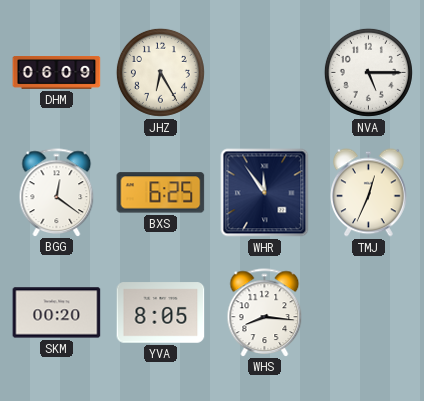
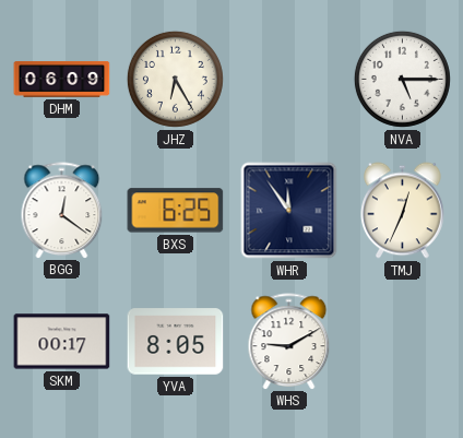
SKM: 00:20 -> 00:17
WHS: 8:16 -> 9:10
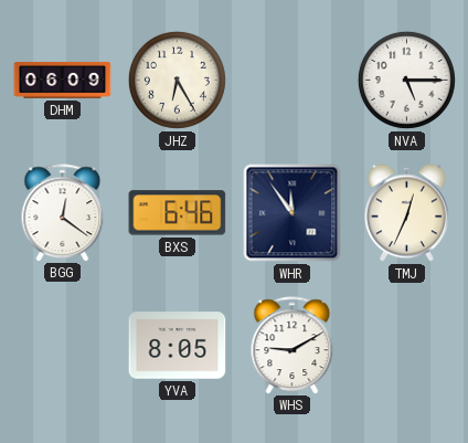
BXS: 6:25 -> 6:46
SKM: 00:17 -> none
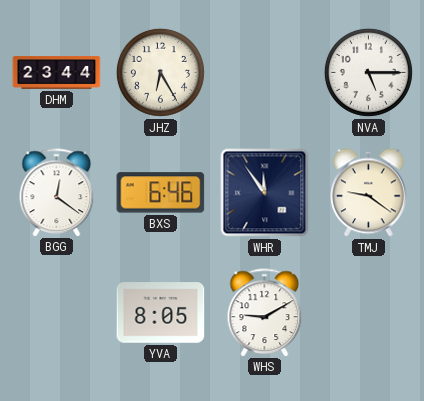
DHM: 06:09 -> 23:44
TMJ: 12:34 -> 9:21
